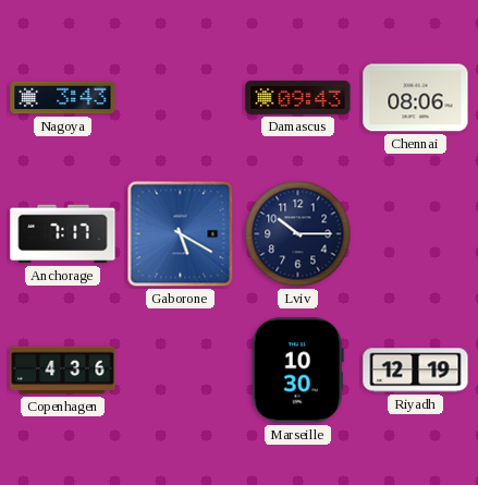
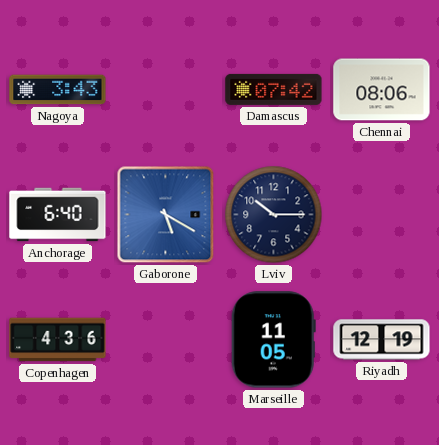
Damascus: 09:43 -> 07:42
Anchorage: 7:17 -> 6:40
Marseille: 10:30 -> 11:05
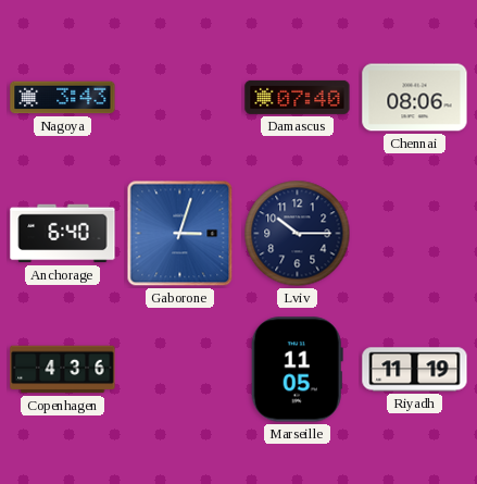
Damascus: 07:42 -> 07:40
Gaborone: 5:20 -> 3:03
Riyadh: 12:19 -> 11:19
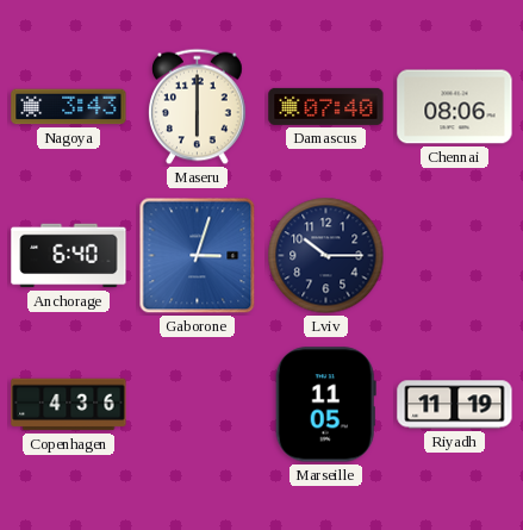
Maseru: none -> 6:00
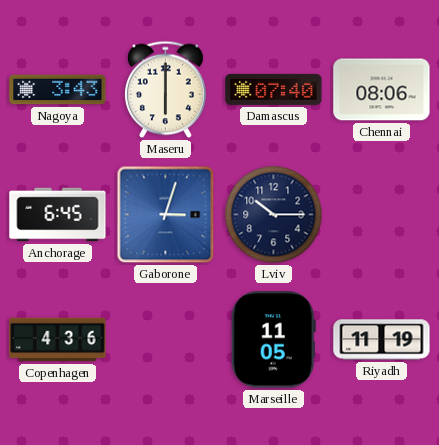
Anchorage: 6:40 -> 6:45
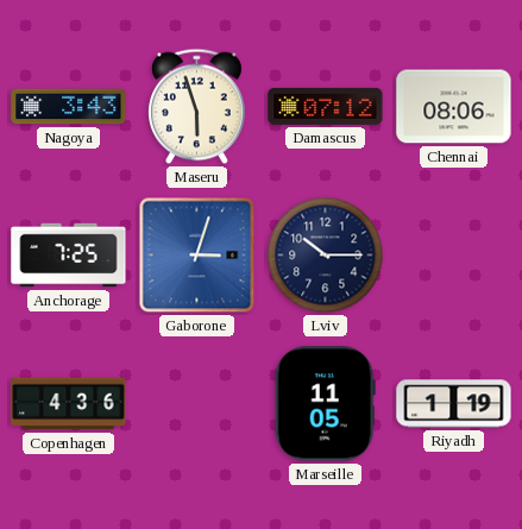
Maseru: 6:00 -> 5:57
Damascus: 07:40 -> 07:12
Anchorage: 6:45 -> 7:25
Riyadh: 11:19 -> 1:19
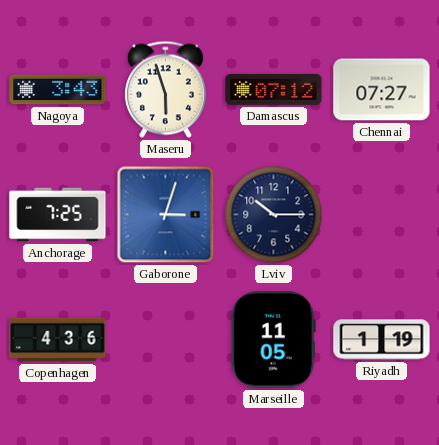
Chennai: 08:06 -> 07:27
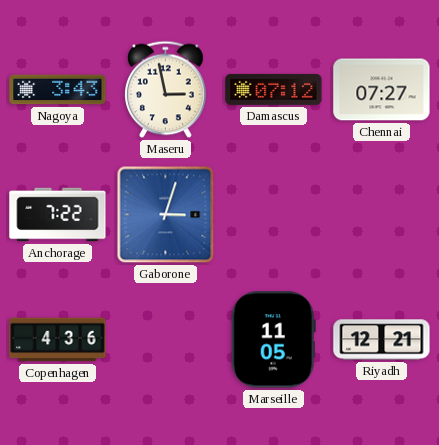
Maseru: 5:57 -> 2:58
Anchorage: 7:25 -> 7:22
Lviv: 10:15 -> none
Riyadh: 1:19 -> 12:21
